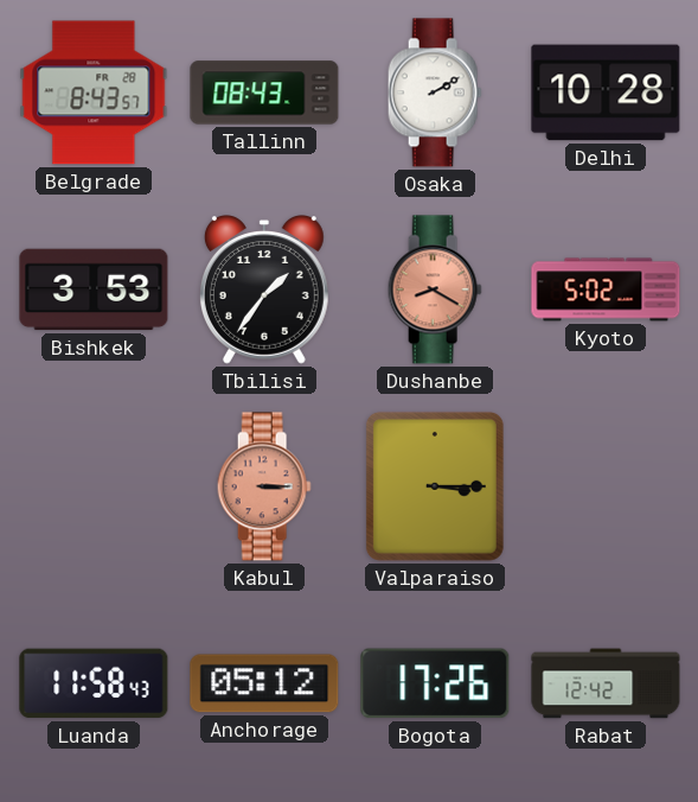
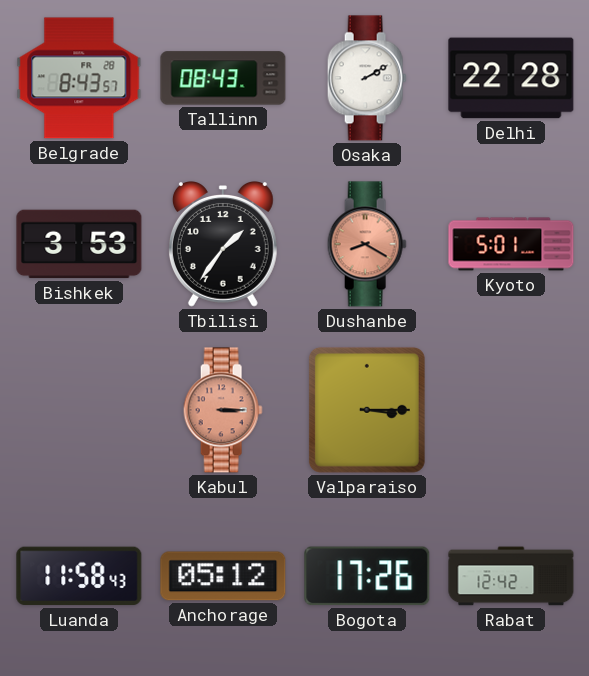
Delhi: 10:28 -> 22:28
Kyoto: 5:02 -> 5:01
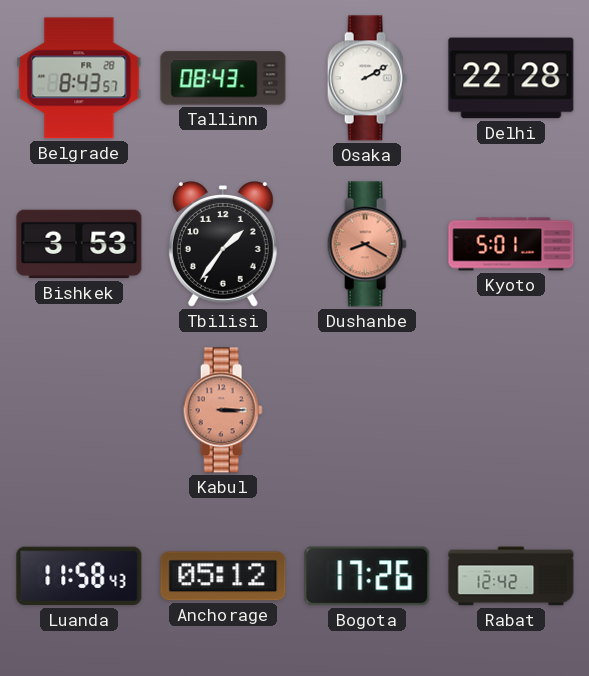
Valparaiso: 3:15 -> none
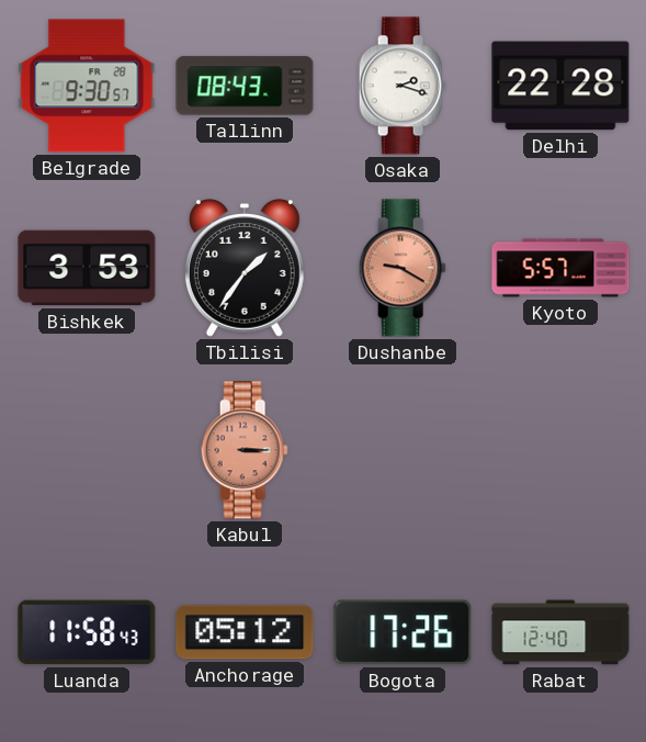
Belgrade: 8:43 -> 9:30
Osaka: 2:10 -> 2:18
Dushanbe: 8:20 -> 9:20
Kyoto: 5:01 -> 5:57
Rabat: 12:42 -> 12:40
